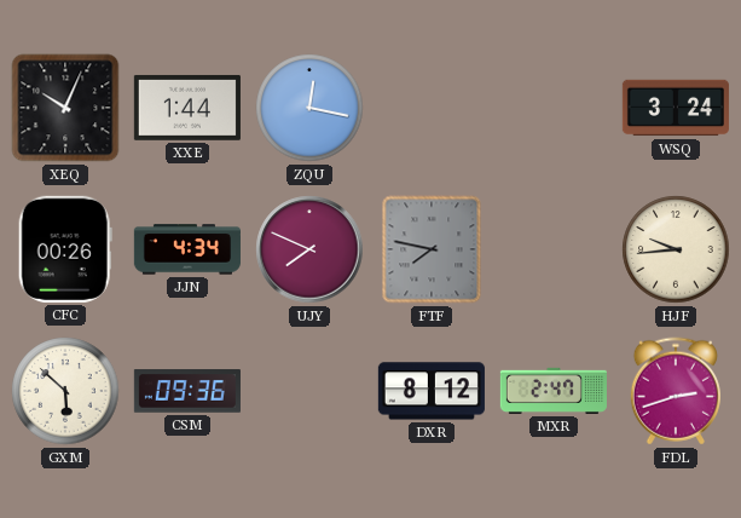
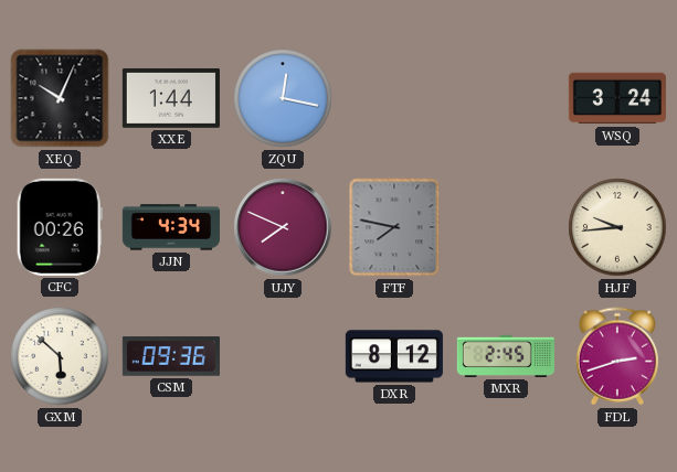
MXR: 2:47 -> 2:45
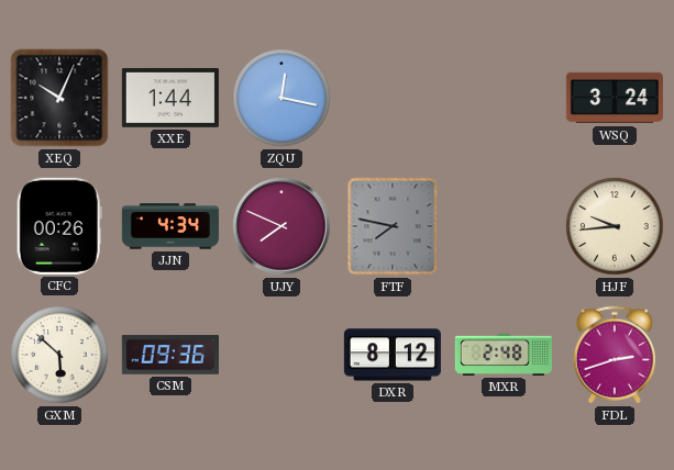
MXR: 2:45 -> 2:48
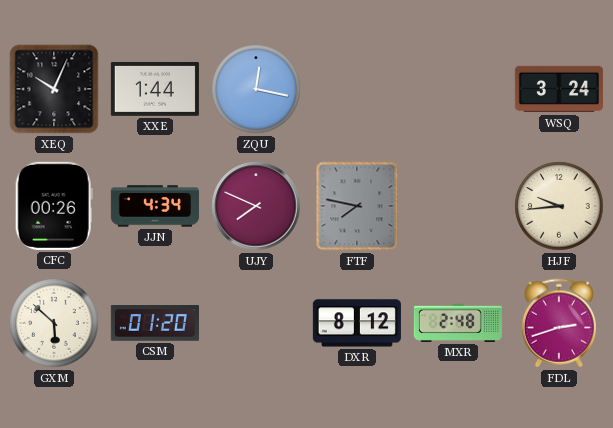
CSM: 09:36 -> 01:20
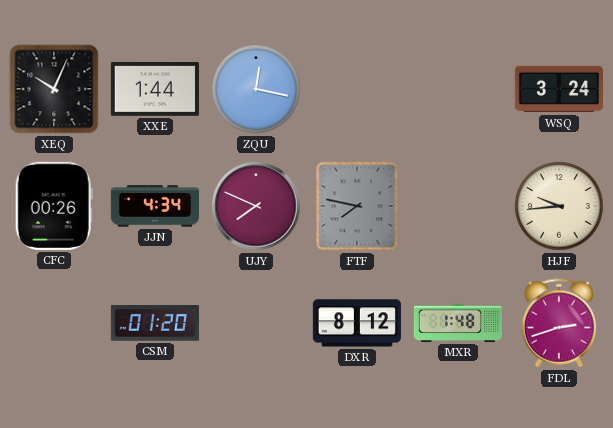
GXM: 5:52 -> none
MXR: 2:48 -> 1:48
